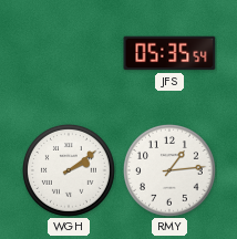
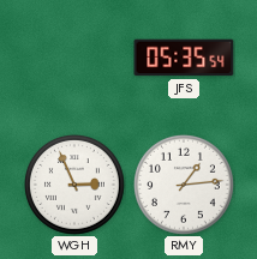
WGH: 2:09 -> 2:56
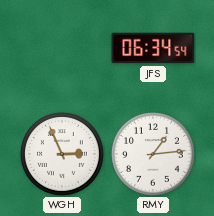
JFS: 05:35 -> 06:34
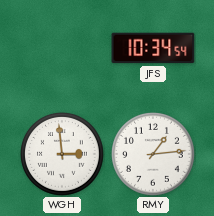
JFS: 06:34 -> 10:34
WGH: 2:56 -> 2:59
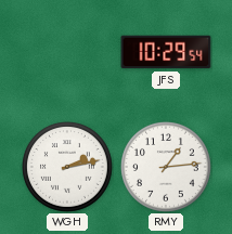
JFS: 10:34 -> 10:29
WGH: 2:59 -> 2:13
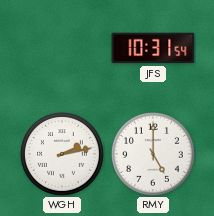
JFS: 10:29 -> 10:31
RMY: 1:14 -> 5:00
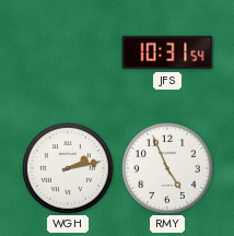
RMY: 5:00 -> 4:56
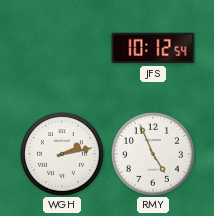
JFS: 10:31 -> 10:12
